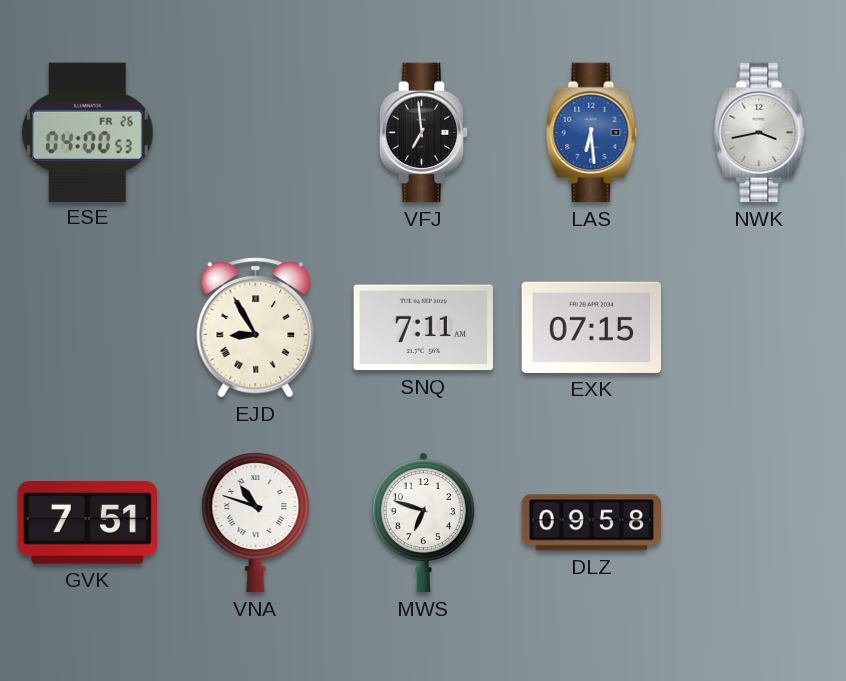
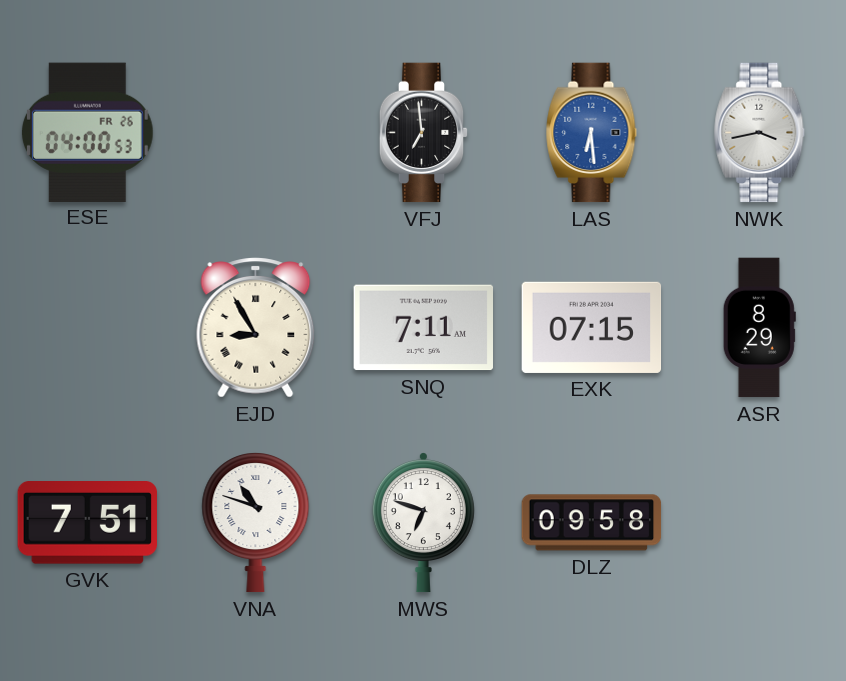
ASR: none -> 8:29
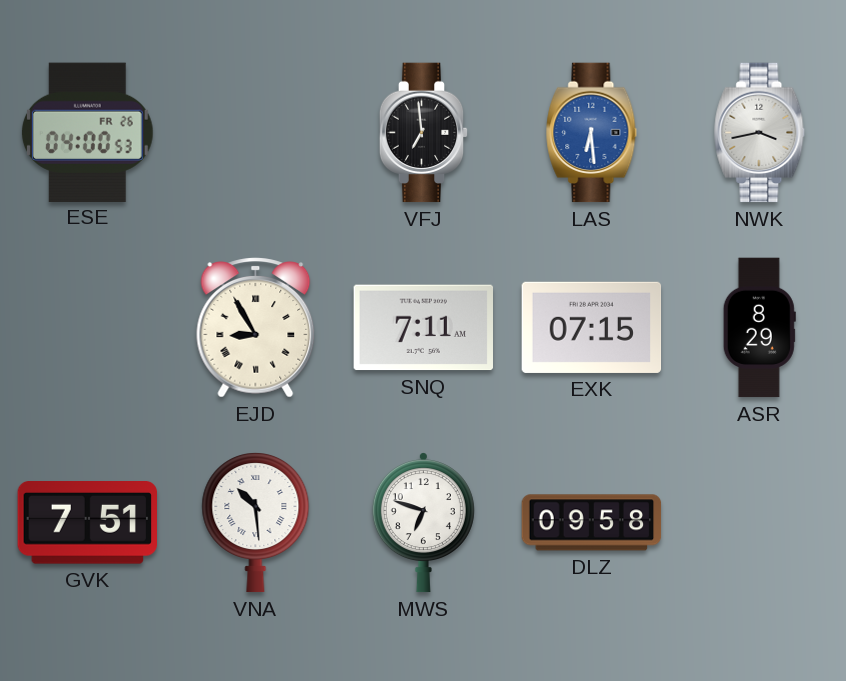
VNA: 10:48 -> 10:29
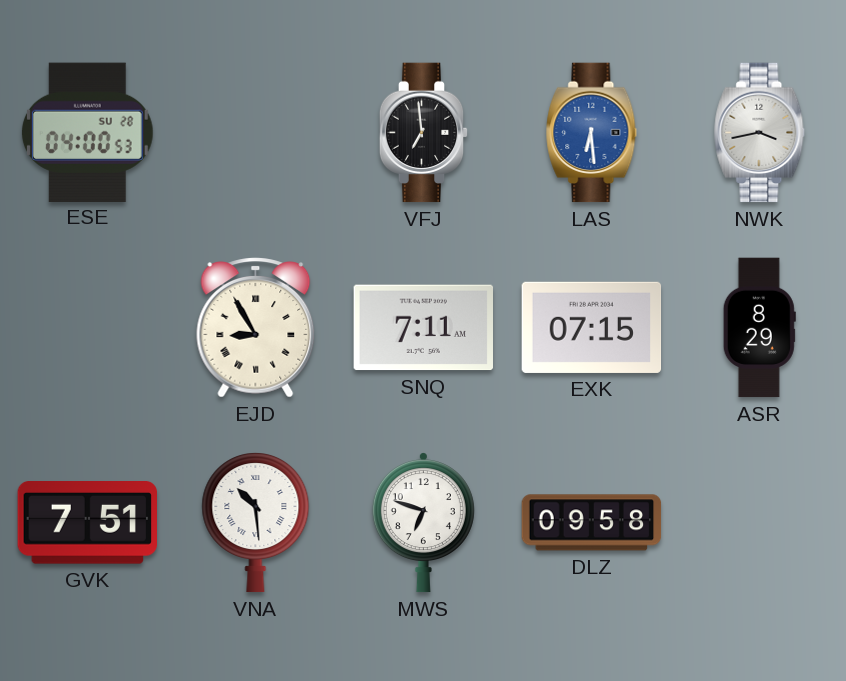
ESE date: FR 26 -> SU 28
